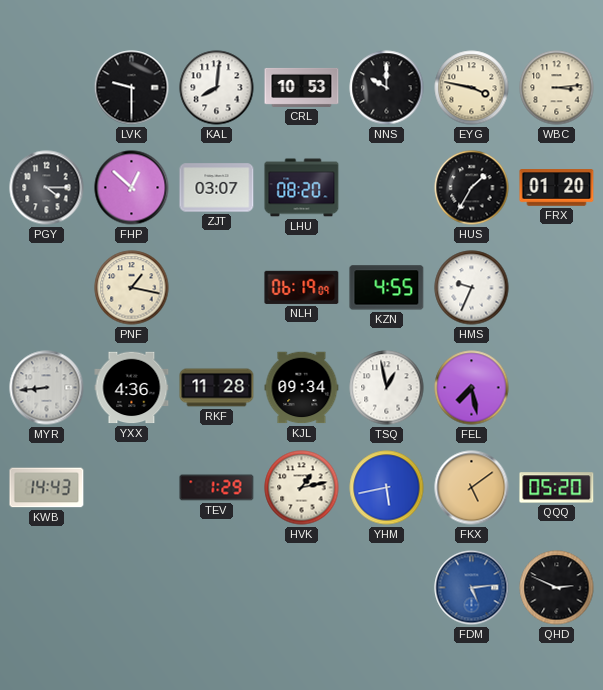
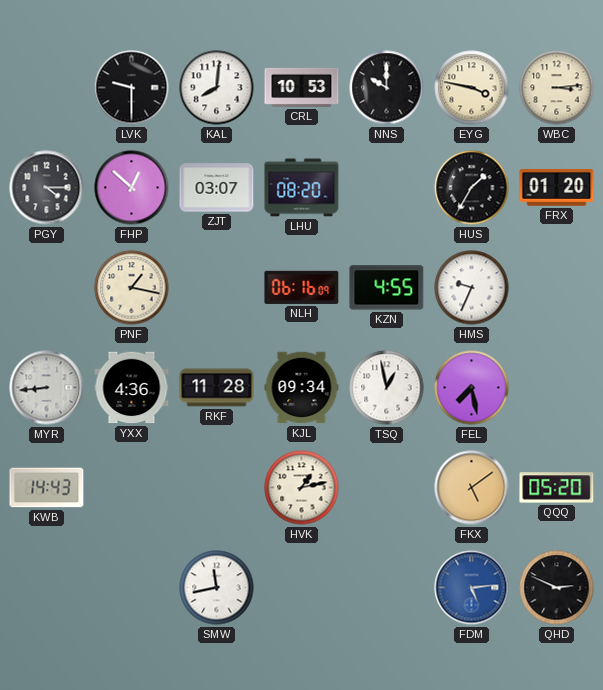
NLH: 06:19 -> 06:16
TEV: 1:29 -> none
YHM: 5:43 -> none
SMW: none -> 11:43
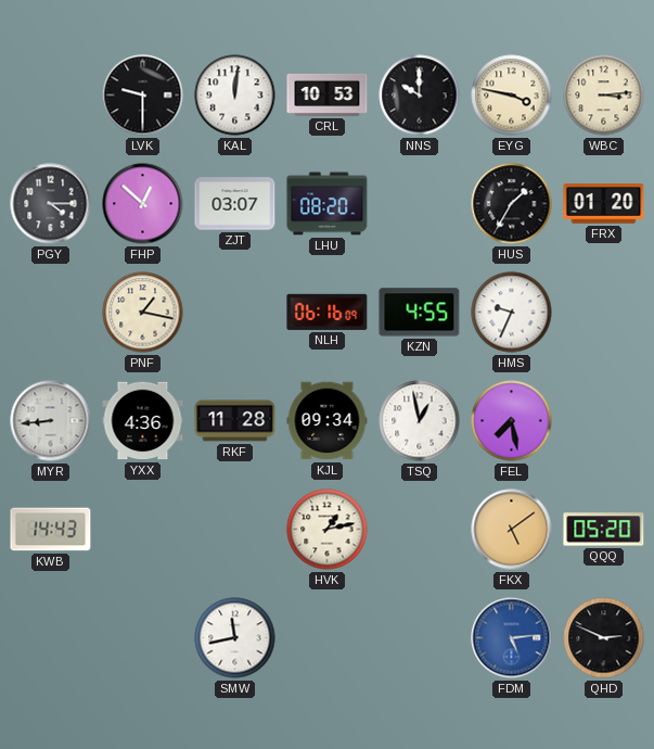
KAL: 8:01 -> 12:01
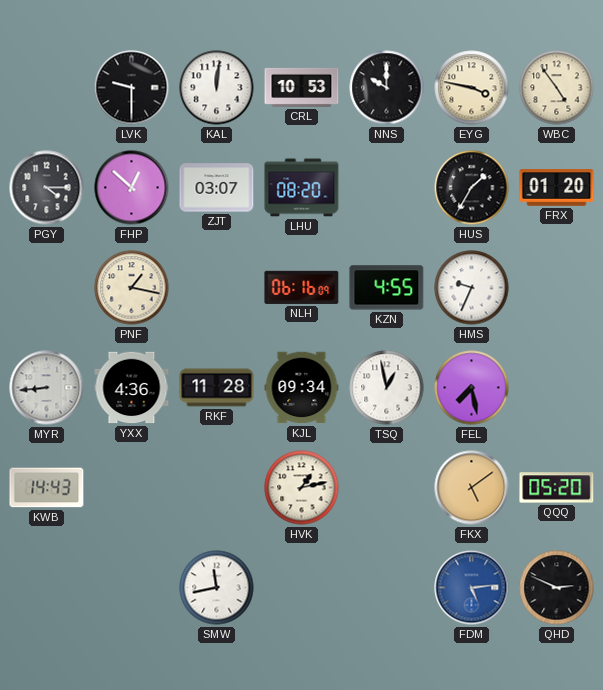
WBC: 3:14 -> 4:54
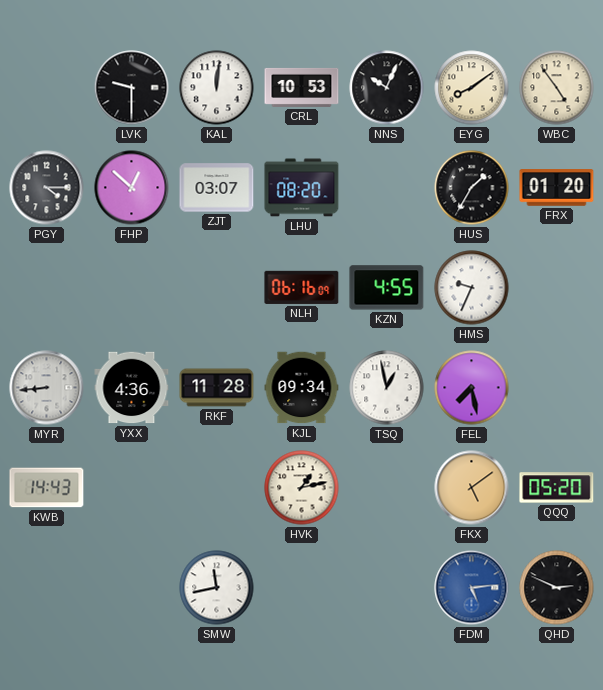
NNS: 10:00 -> 10:04
EYG: 3:47 -> 8:09
PNF: 1:17 -> none
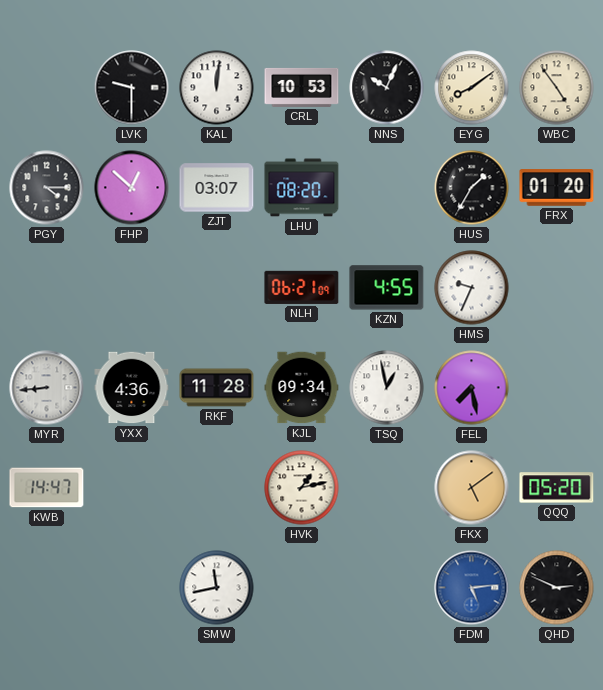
NLH: 06:16 -> 06:21
KWB: 14:43 -> 14:47
